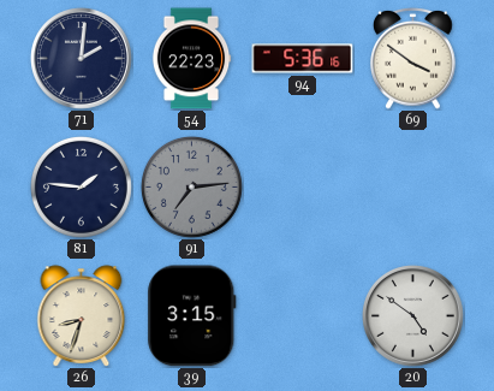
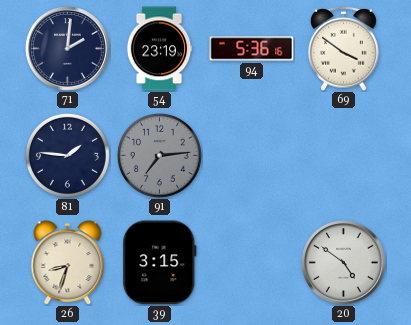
54: 22:23 -> 23:19
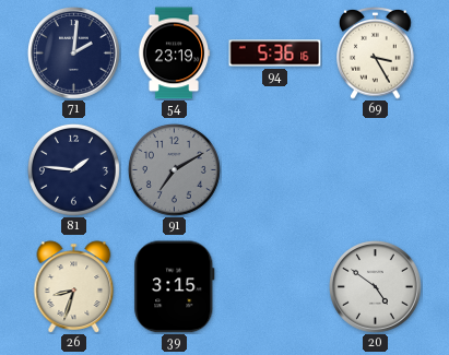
69: 3:51 -> 3:25
91: 7:14 -> 7:10
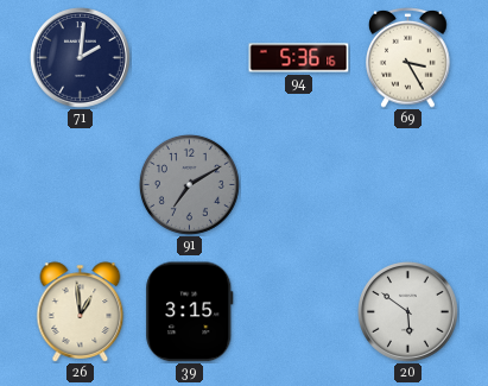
54: 23:19 -> none
81: 1:46 -> none
26: 8:33 -> 12:59
20: 4:51 -> 5:51
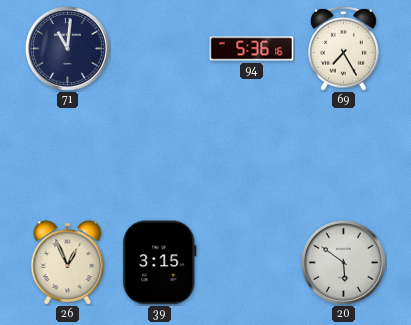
71: 2:01 -> 11:01
69: 3:25 -> 7:25
91: 7:10 -> none
26: 12:59 -> 12:56
